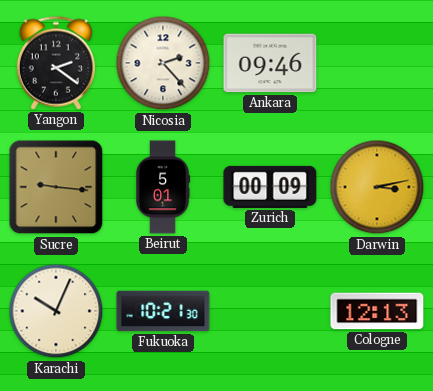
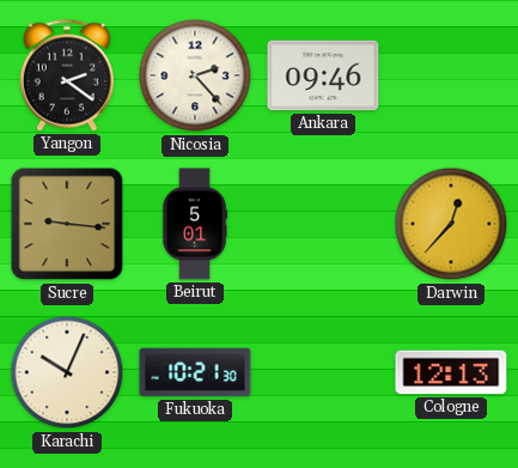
Zurich: 00:09 -> none
Darwin: 3:13 -> 12:37
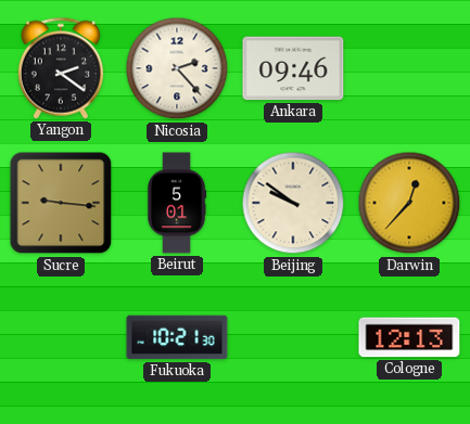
Beijing: none -> 9:51
Karachi: 10:04 -> none
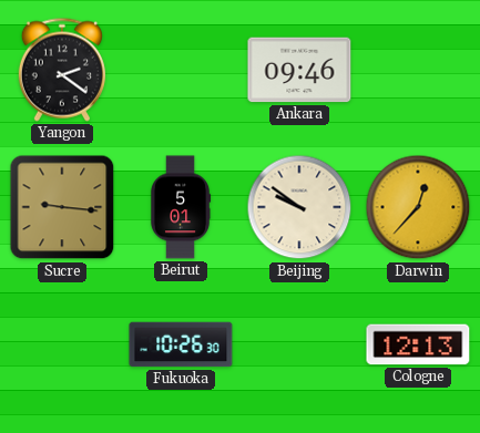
Nicosia: 2:23 -> none
Fukuoka: 10:21 -> 10:26
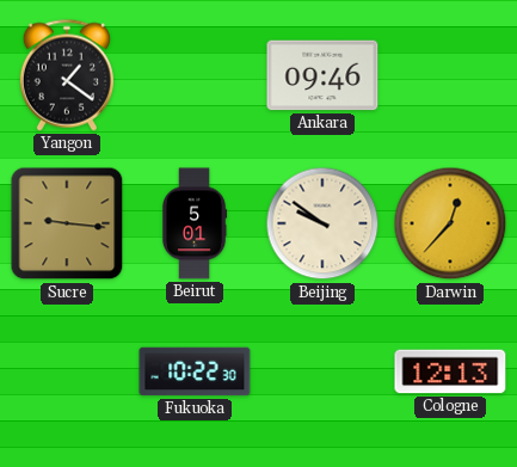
Yangon: 2:21 -> 1:21
Fukuoka: 10:26 -> 10:22
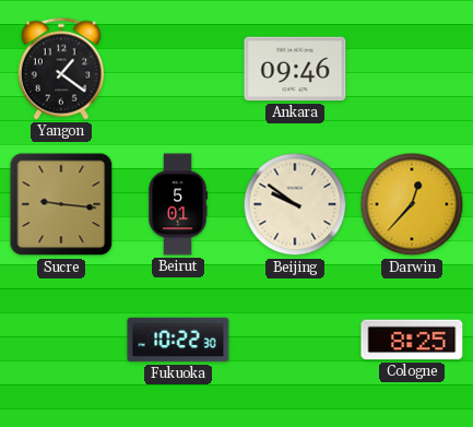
Cologne: 12:13 -> 8:25
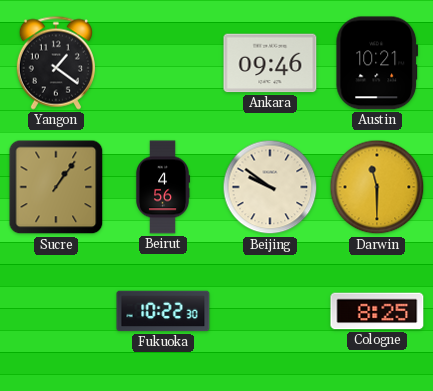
Austin: none -> 10:21
Sucre: 9:16 -> 1:06
Beirut: 5:01 -> 4:56
Darwin: 12:37 -> 11:30
